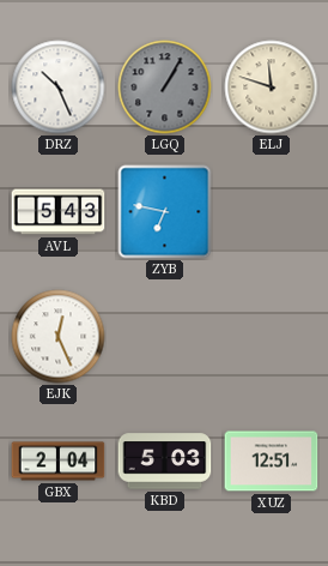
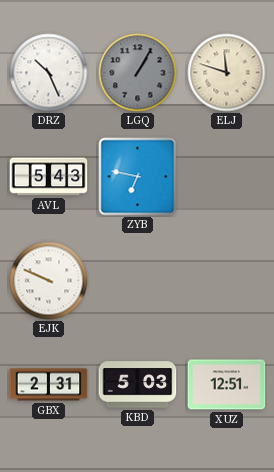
EJK: 12:26 -> 9:49
GBX: 2:04 -> 2:31
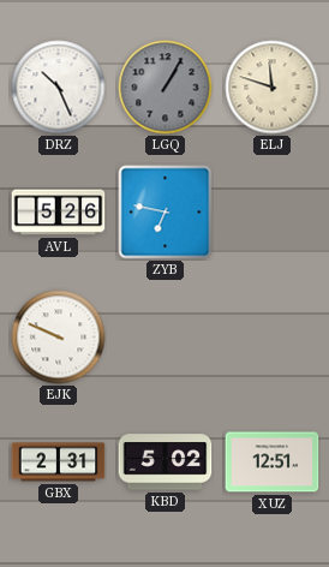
AVL: 5:43 -> 5:26
KBD: 5:03 -> 5:02
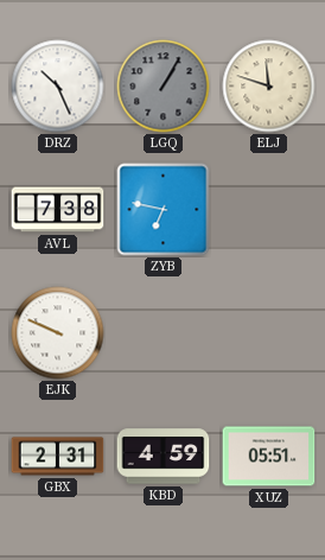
AVL: 5:26 -> 7:38
KBD: 5:02 -> 4:59
XUZ: 12:51 -> 05:51
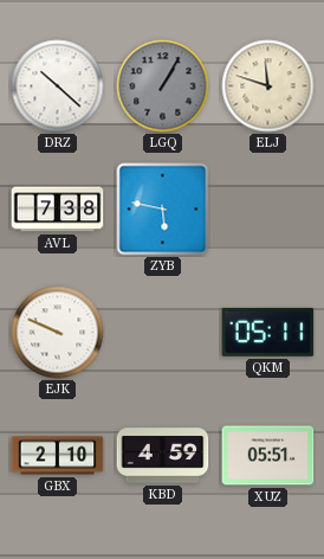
DRZ: 10:26 -> 10:22
ZYB: 6:47 -> 5:47
QKM: none -> 05:11
GBX: 2:31 -> 2:10
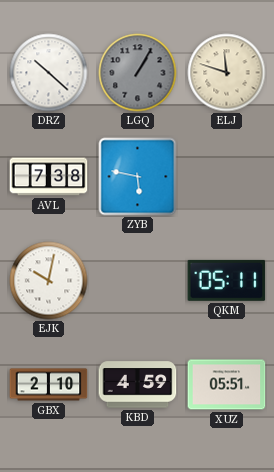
EJK: 9:49 -> 10:02
